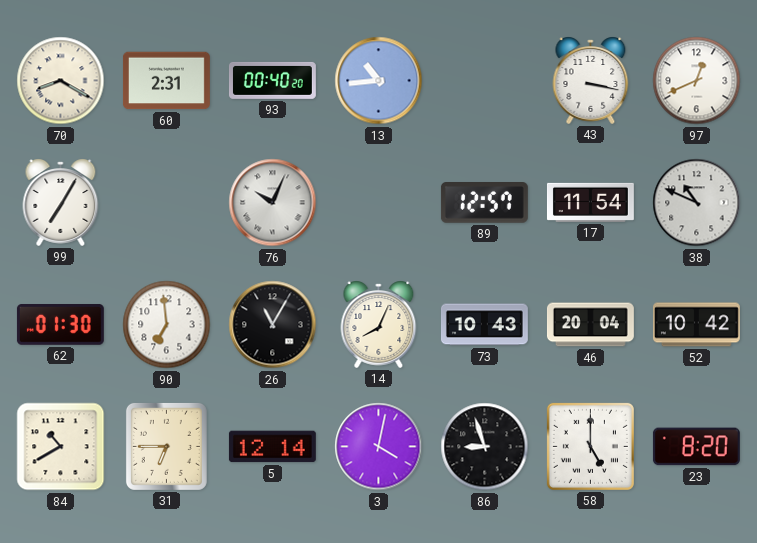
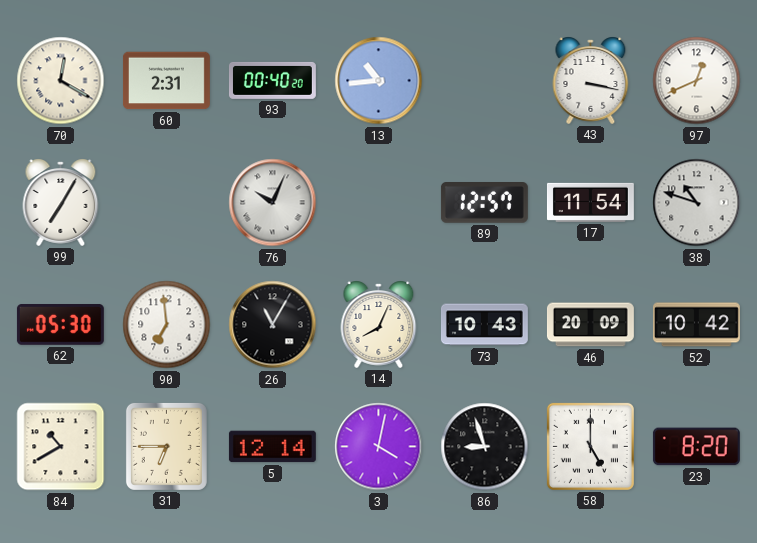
70: 8:20 -> 12:20
38: 10:49 -> 10:48
62: 01:30 -> 05:30
46: 20:04 -> 20:09
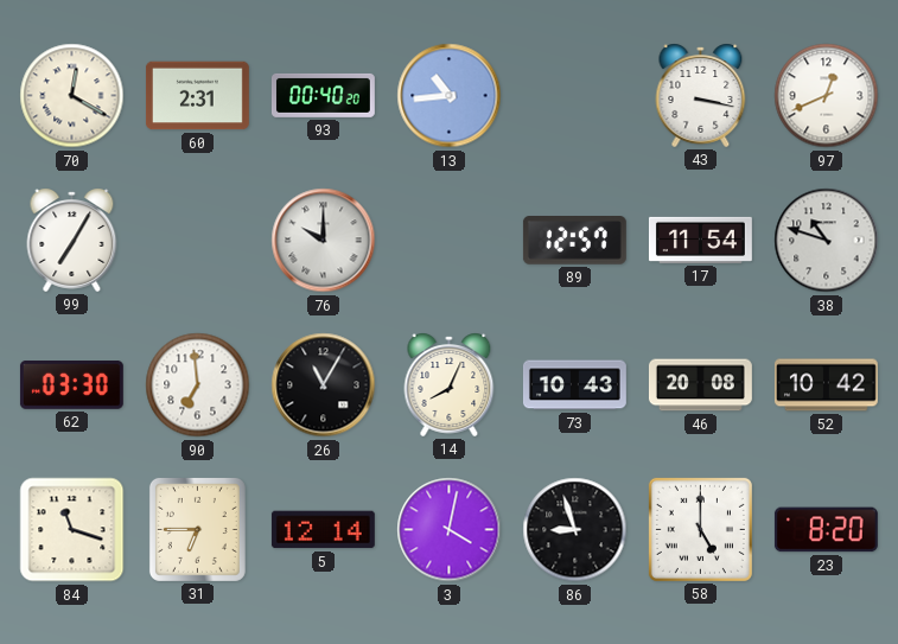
76: 10:04 -> 10:00
62: 05:30 -> 03:30
46: 20:09 -> 20:08
84: 10:40 -> 11:18
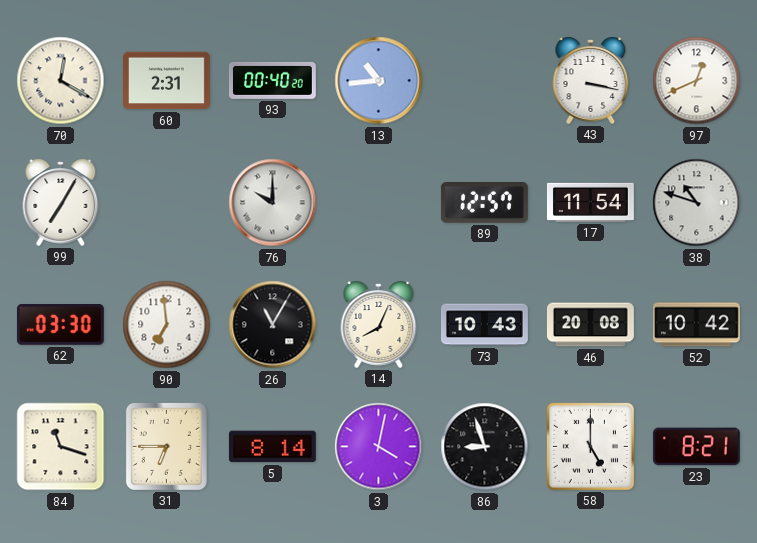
5: 12:14 -> 8:14
23: 8:20 -> 8:21
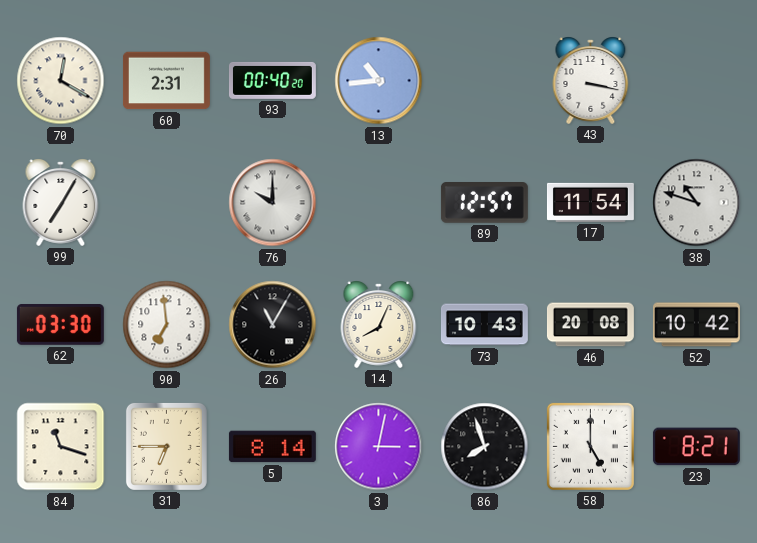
97: 12:41 -> none
3: 4:02 -> 3:02
86: 8:57 -> 7:57
